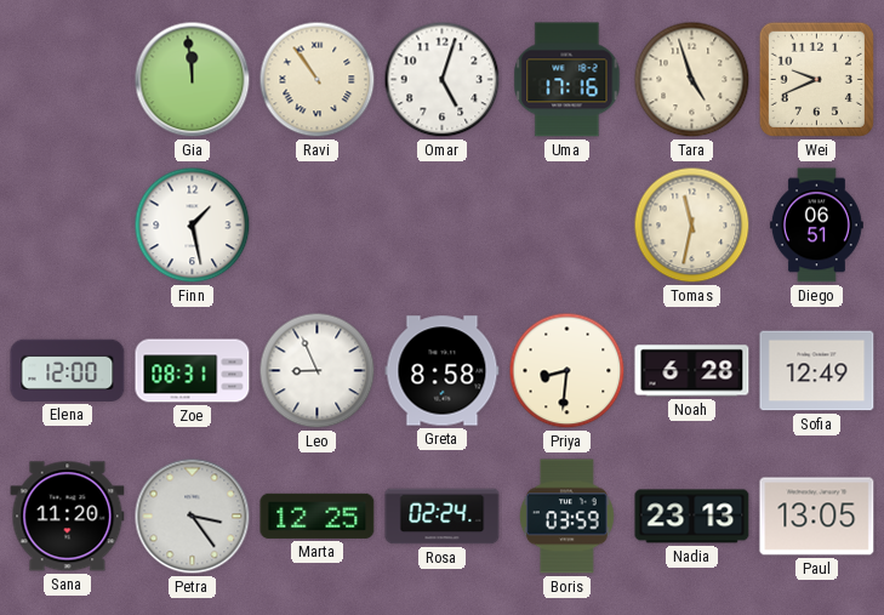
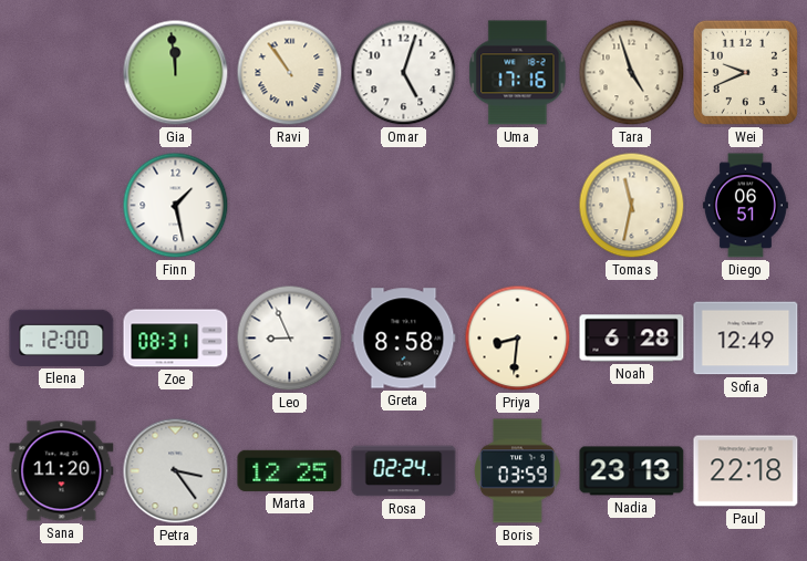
Paul: 13:05 -> 22:18
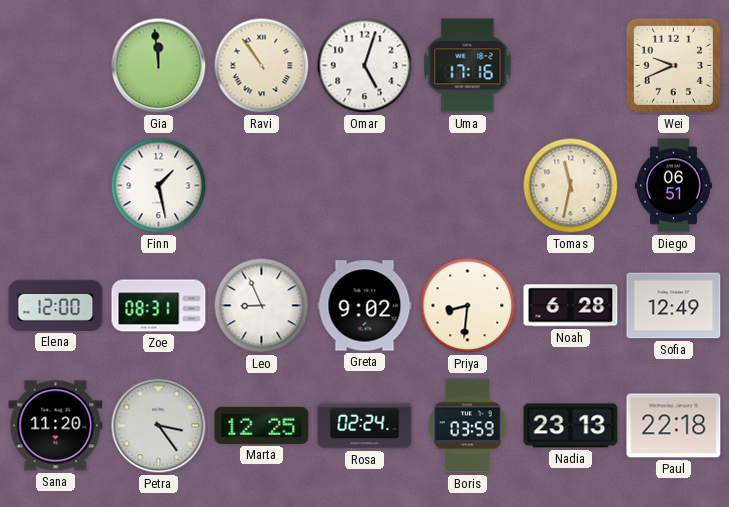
Tara: 4:57 -> none
Greta: 8:58 -> 9:02
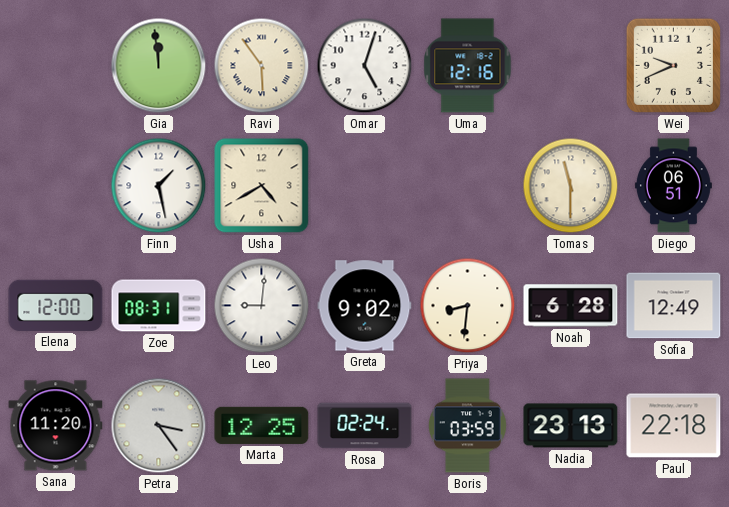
Ravi: 10:54 -> 5:54
Uma: 17:16 -> 12:16
Usha: none -> 4:40
Tomas: 11:32 -> 11:30
Leo: 8:56 -> 9:01
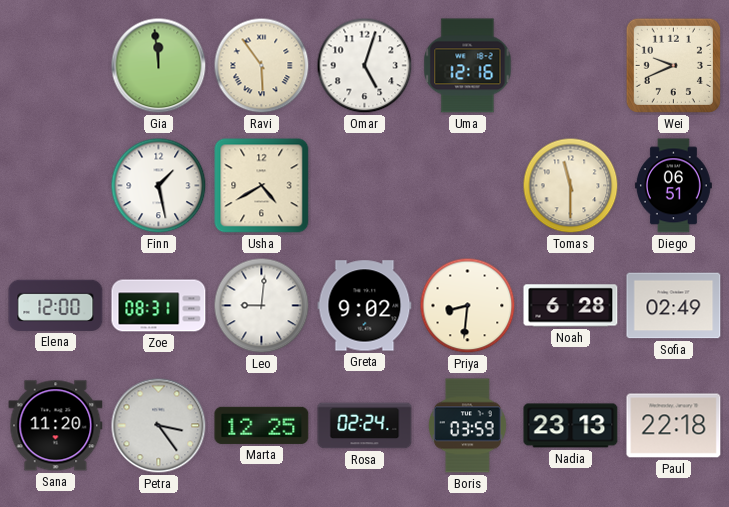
Sofia: 12:49 -> 02:49
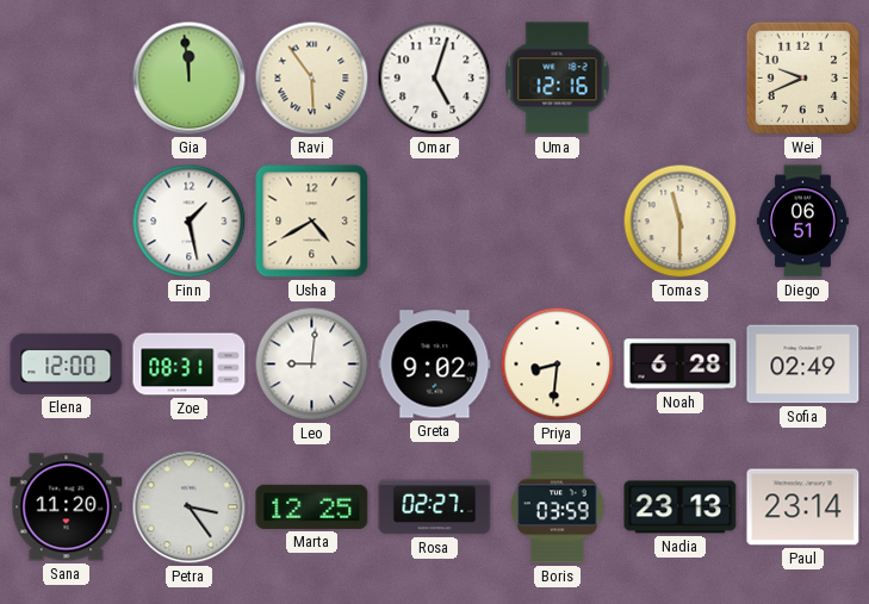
Rosa: 02:24 -> 02:27
Paul: 22:18 -> 23:14
